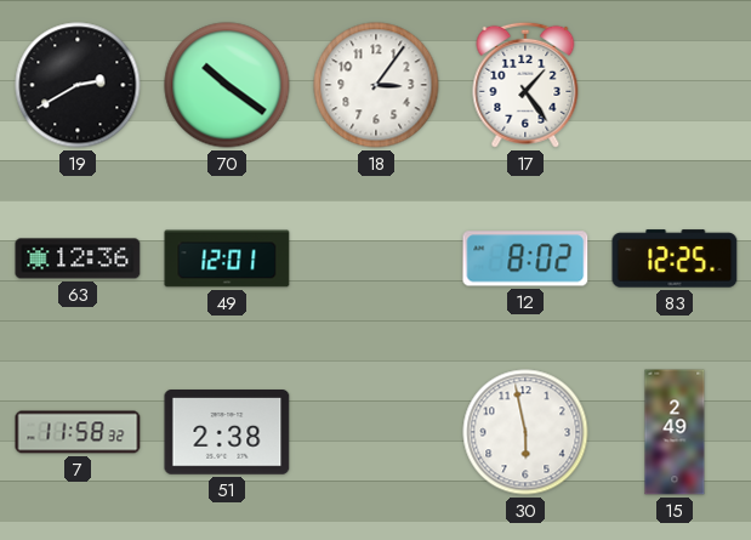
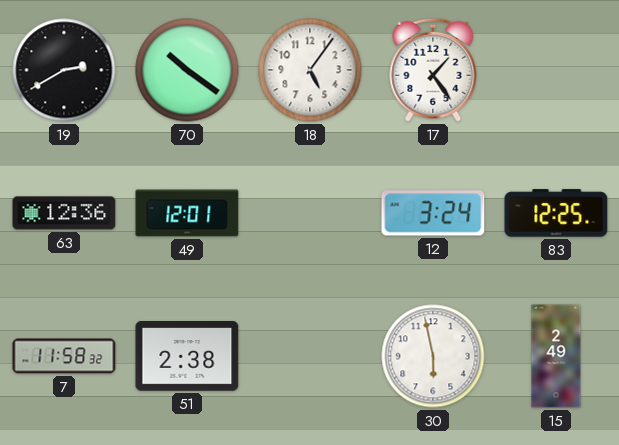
18: 3:06 -> 5:06
12: 8:02 -> 3:24
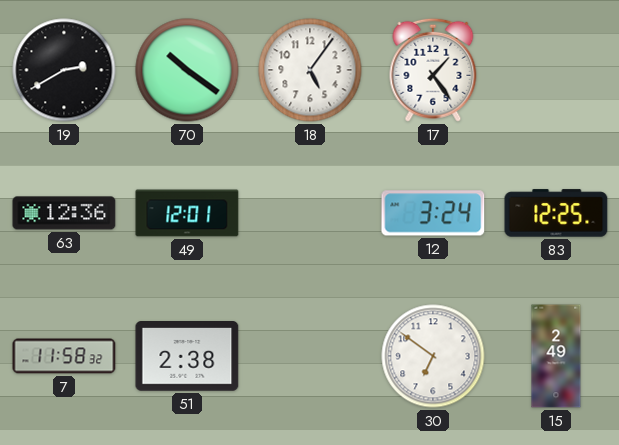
30: 5:58 -> 6:51
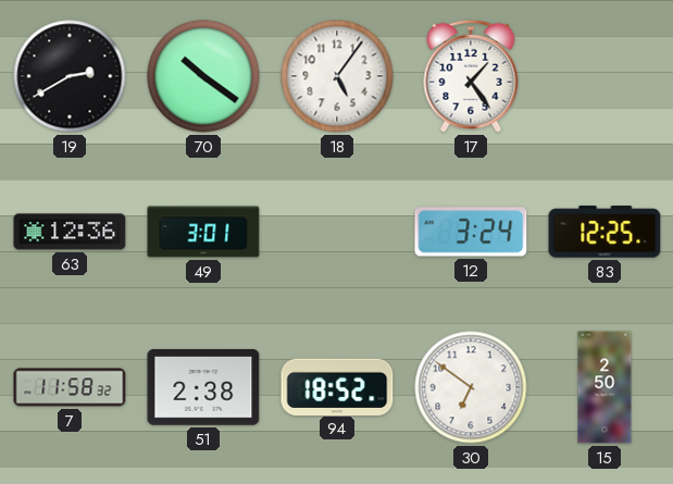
49: 12:01 -> 3:01
94: none -> 18:52
15: 2:49 -> 2:50
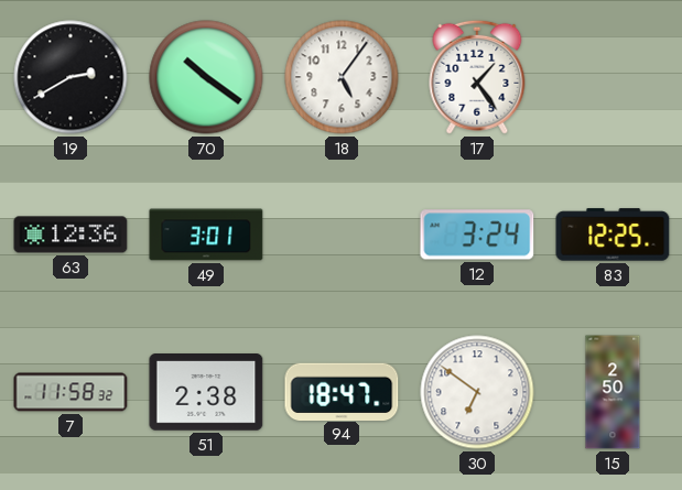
94: 18:52 -> 18:47
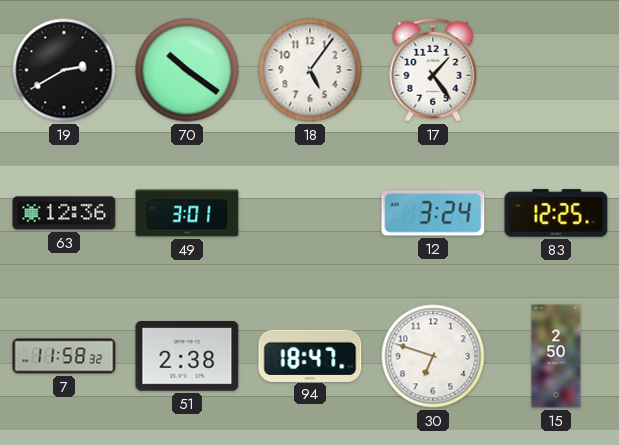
30: 6:51 -> 6:48
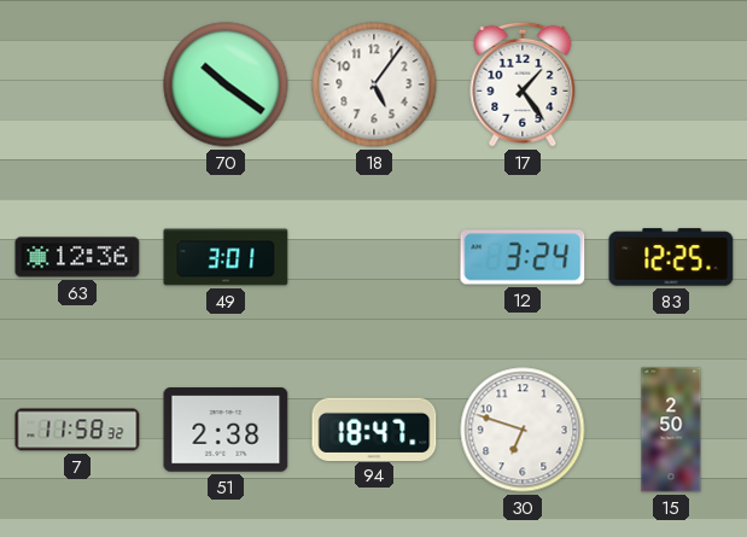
19: 2:40 -> none
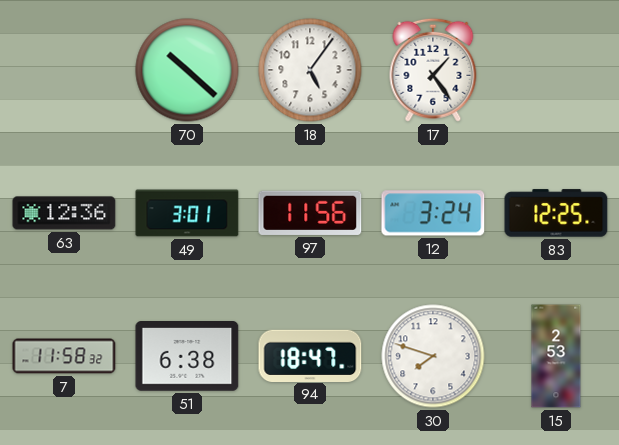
70: 10:21 -> 10:22
97: none -> 11:56
51: 2:38 -> 6:38
30: 6:48 -> 7:48
15: 2:50 -> 2:53
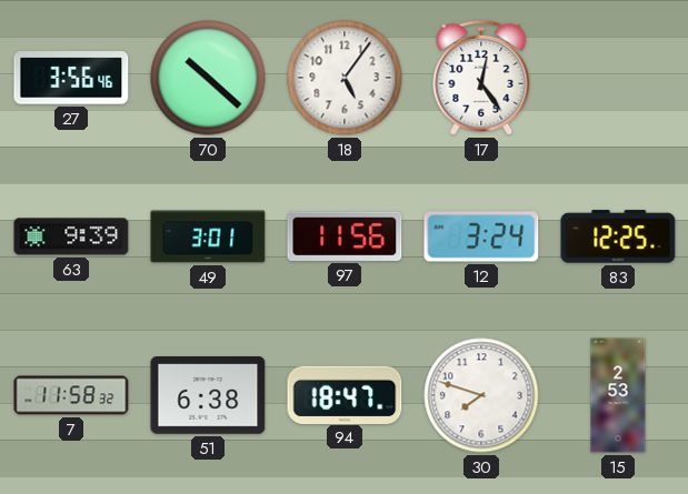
27: none -> 3:56
17: 1:24 -> 12:24
63: 12:36 -> 9:39
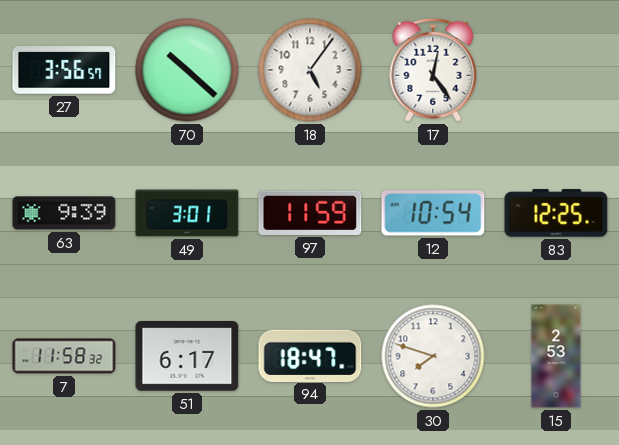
27: 3:56:46 -> 3:56:57
97: 11:56 -> 11:59
12: 3:24 -> 10:54
51: 6:38 -> 6:17
